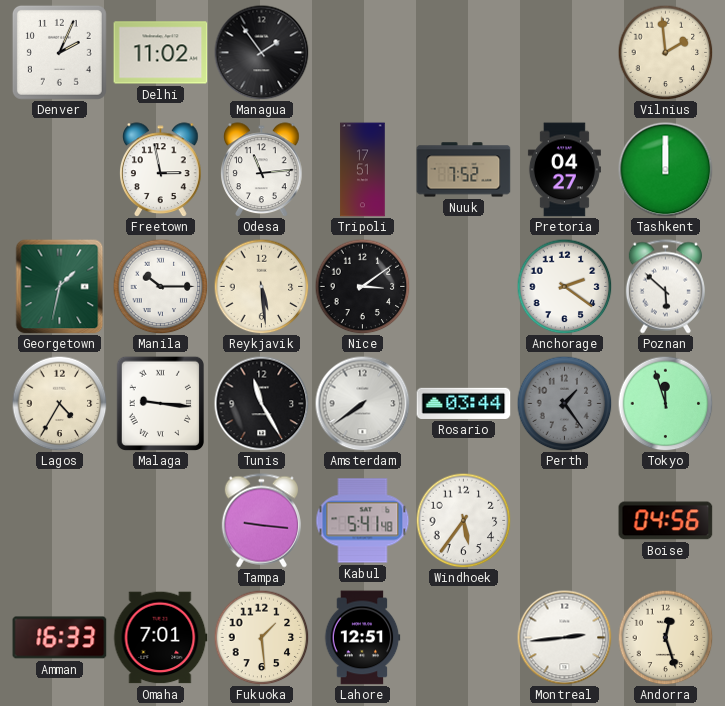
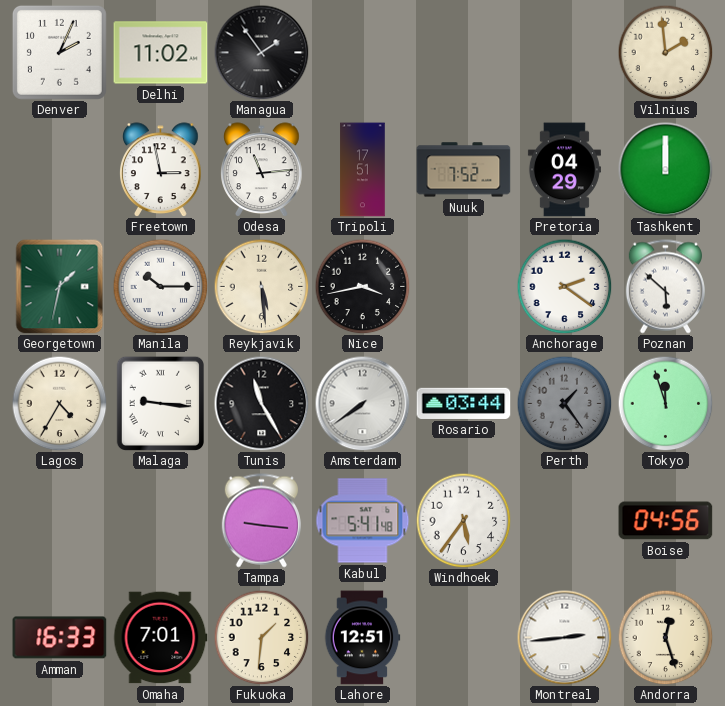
Pretoria: 04:27 -> 04:29
Nice: 3:09 -> 3:43
Fukuoka: 1:29 -> 1:31
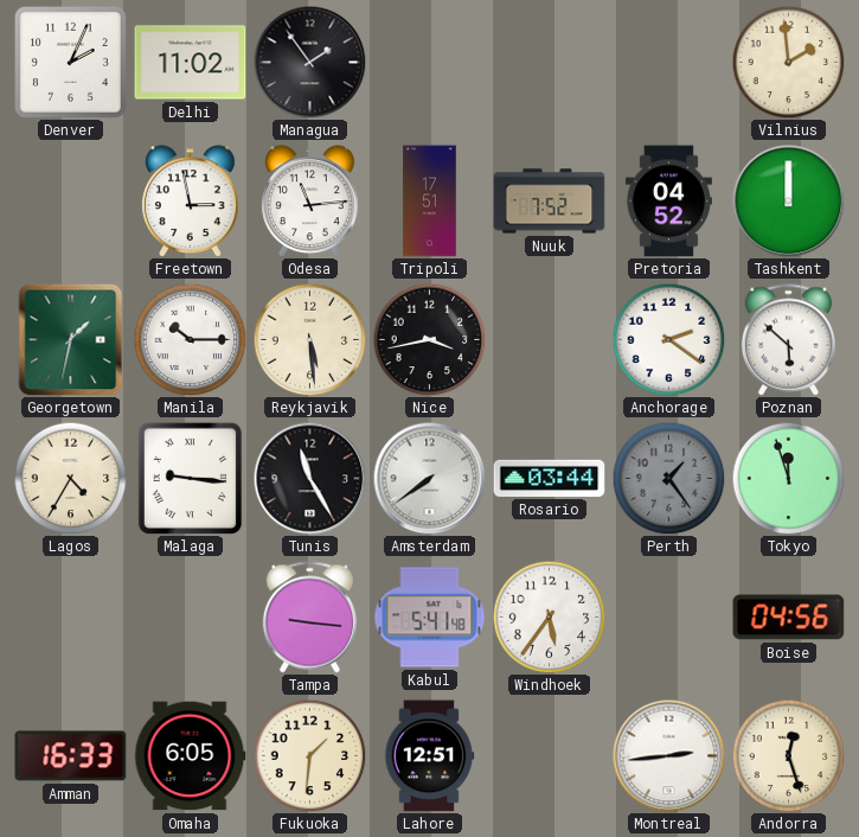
Pretoria: 04:29 -> 04:52
Omaha: 7:01 -> 6:05
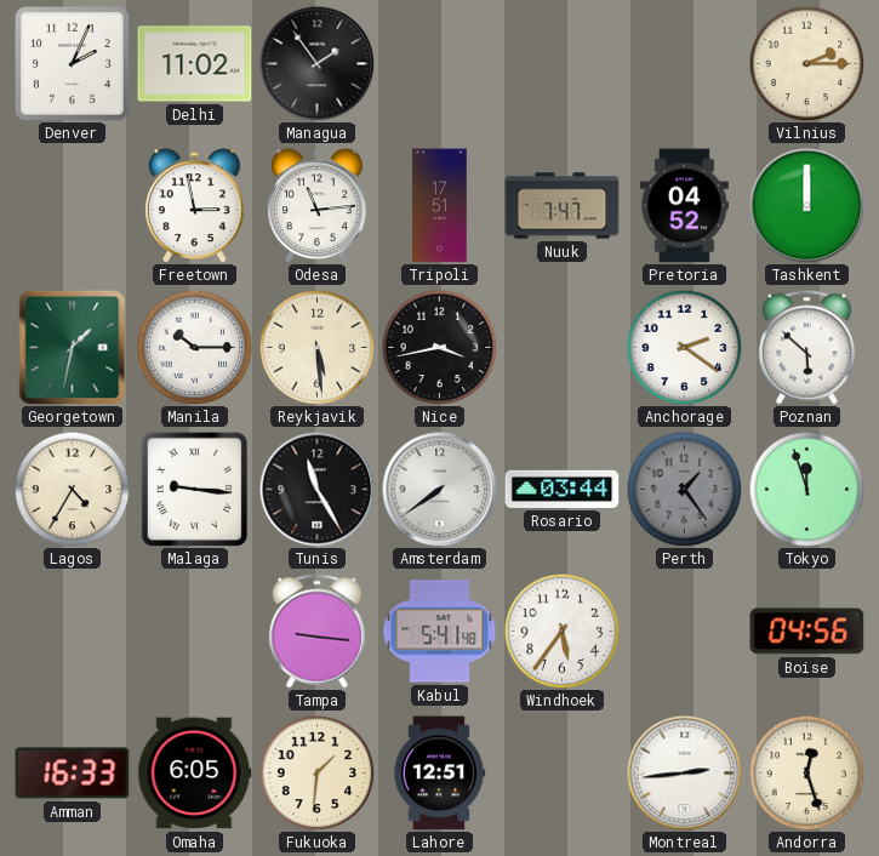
Vilnius: 1:59 -> 2:15
Nuuk: 7:52 -> 7:47
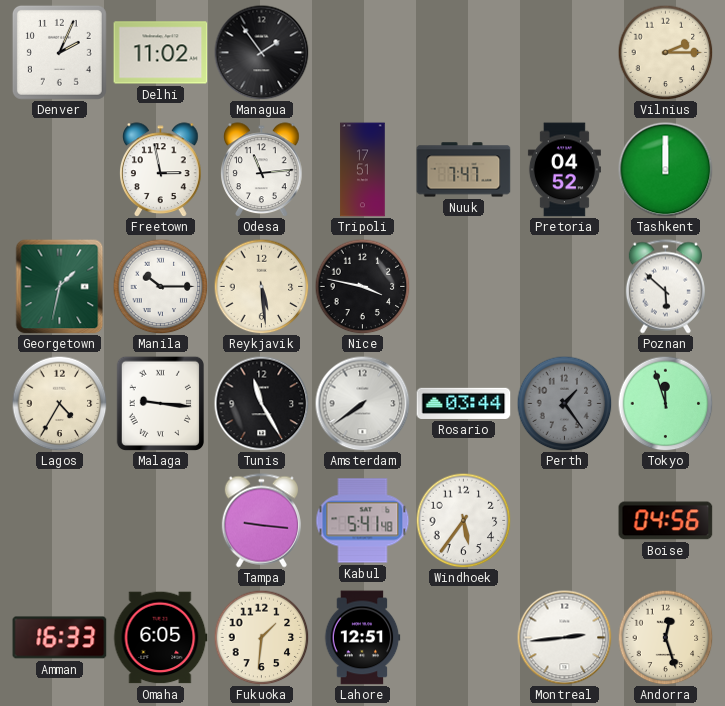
Nice: 3:43 -> 3:47
Anchorage: 2:21 -> none
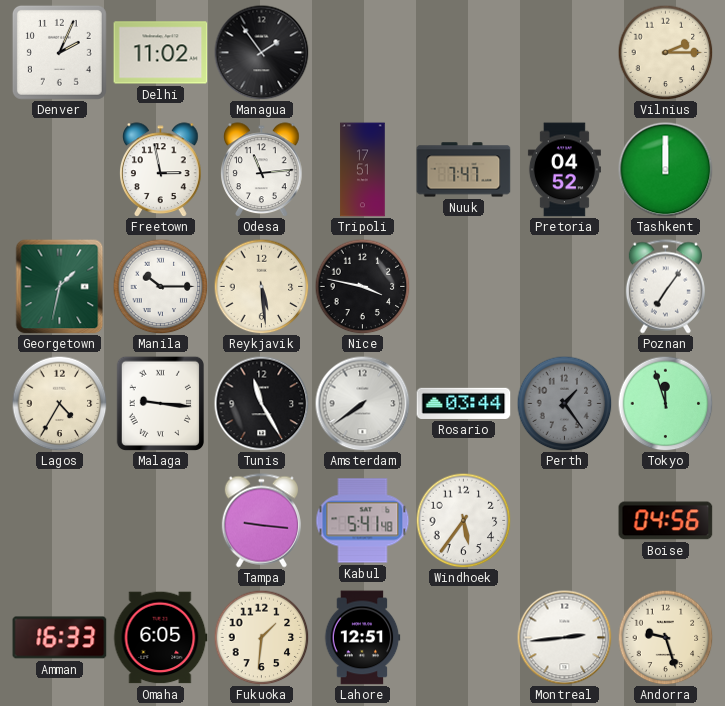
Poznan: 5:52 -> 7:06
Andorra: 12:27 -> 9:27
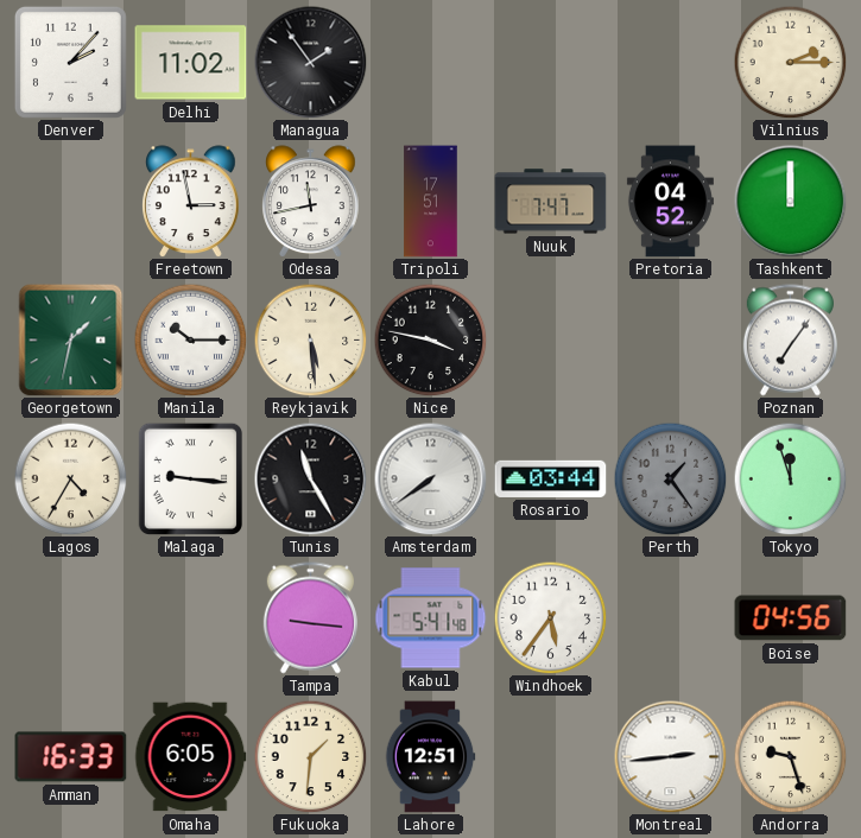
Denver: 2:04 -> 2:07
Odesa: 11:14 -> 11:43
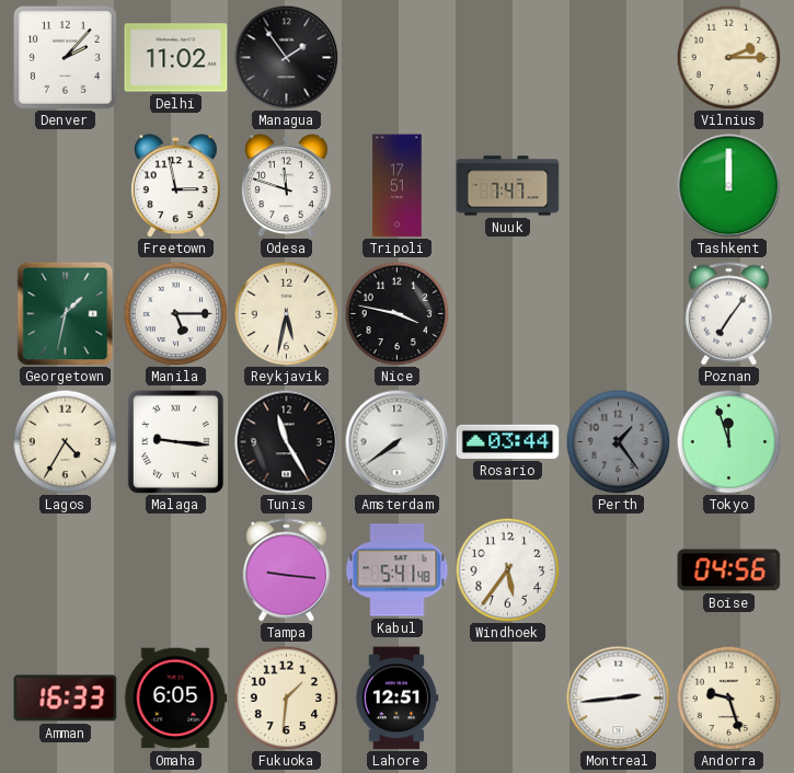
Odesa: 11:43 -> 11:48
Pretoria: 04:52 -> none
Manila: 10:15 -> 5:15
Reykjavik: 5:29 -> 5:32
